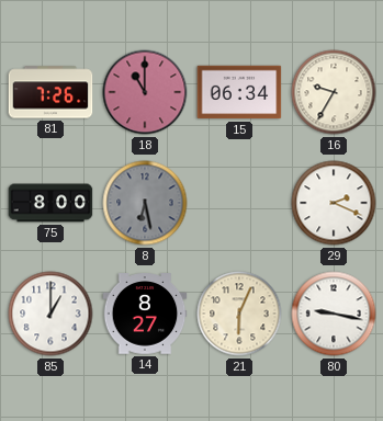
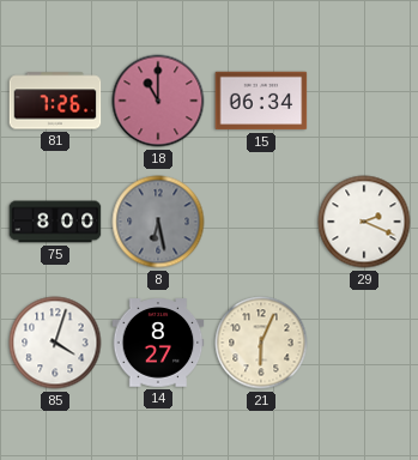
16: 9:35 -> none
85: 1:00 -> 4:03
80: 9:17 -> none
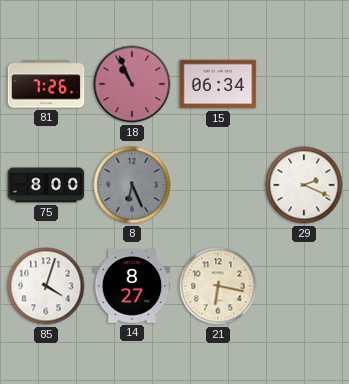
18: 11:00 -> 10:56
8: 6:28 -> 6:26
21: 6:04 -> 6:17
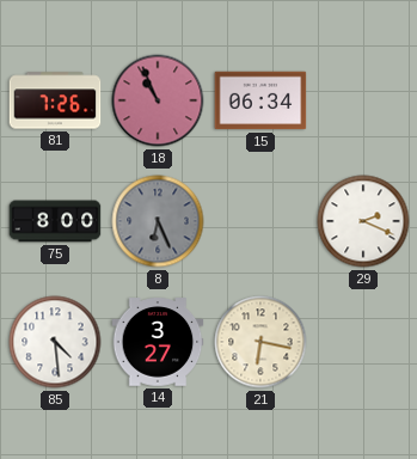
85: 4:03 -> 4:29
14: 8:27 -> 3:27
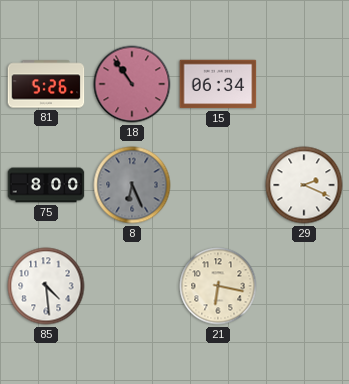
81: 7:26 -> 5:26
18: 10:56 -> 10:54
14: 3:27 -> none
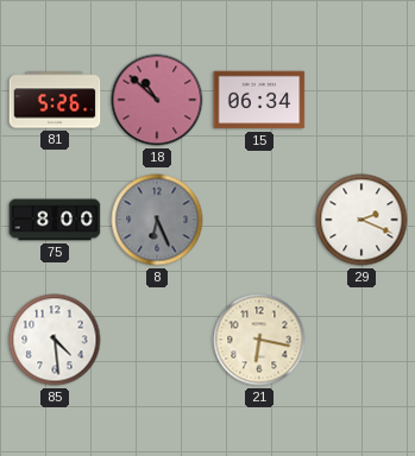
18: 10:54 -> 10:52
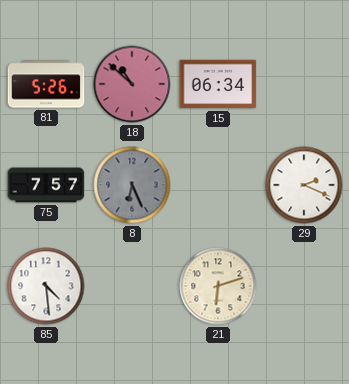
75: 8:00 -> 7:57
21: 6:17 -> 6:12
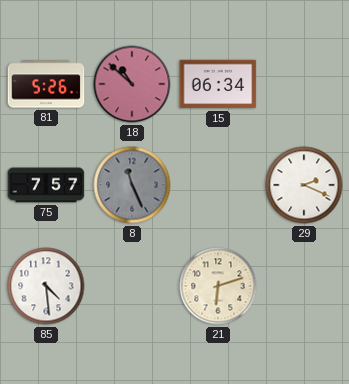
8: 6:26 -> 11:26
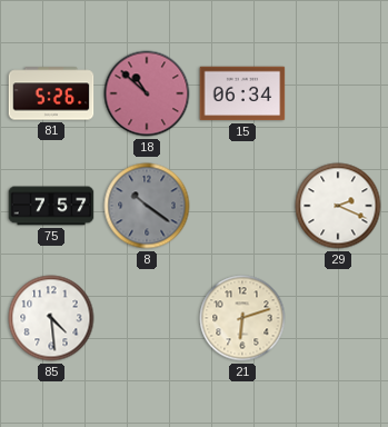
8: 11:26 -> 10:21
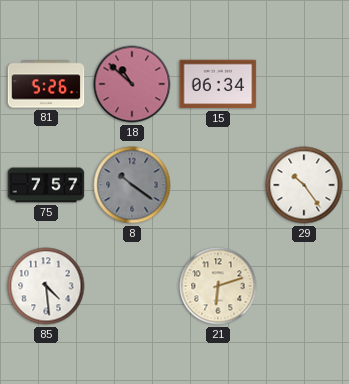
29: 2:19 -> 10:24
